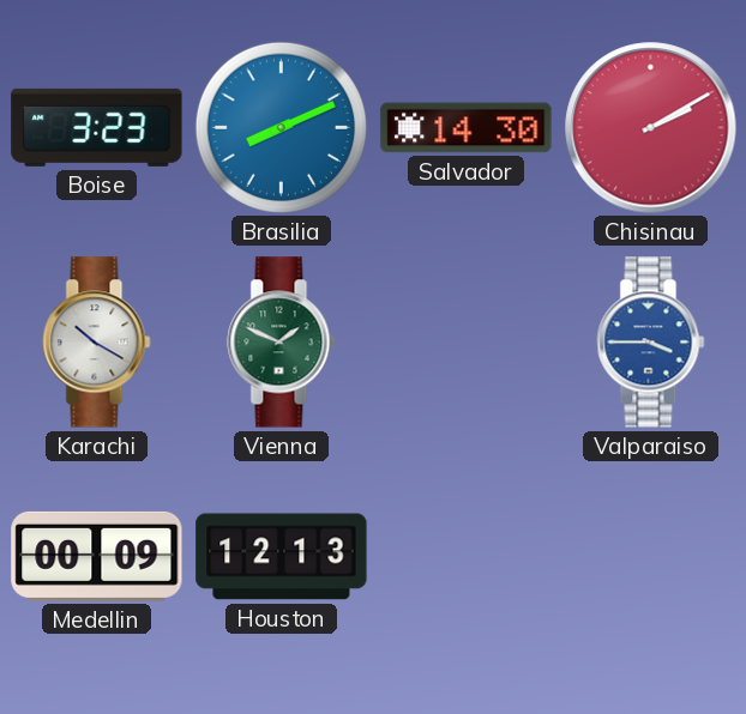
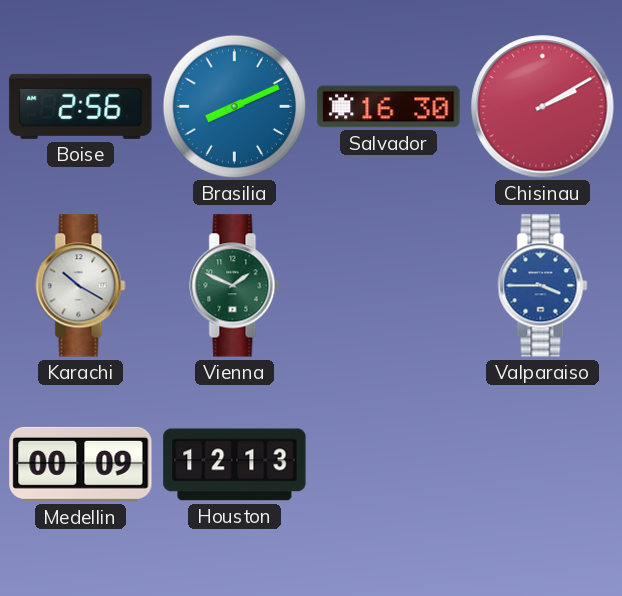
Boise: 3:23 -> 2:56
Salvador: 14:30 -> 16:30
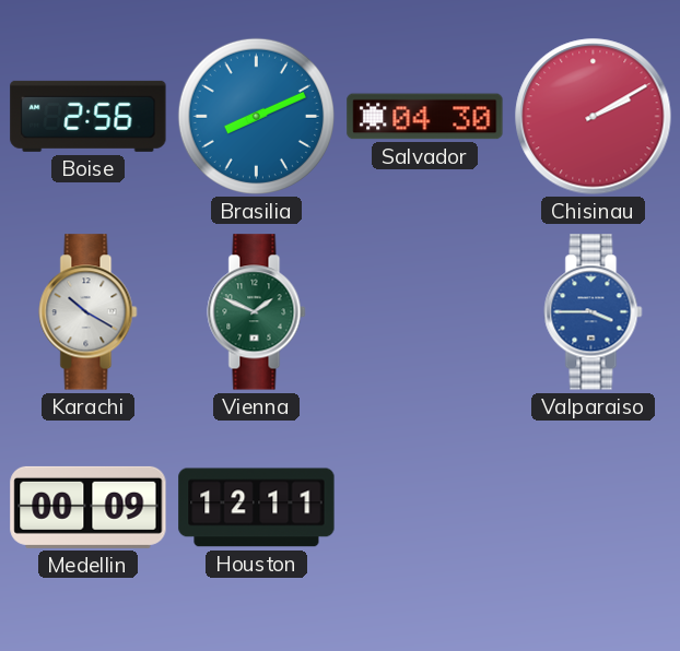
Salvador: 16:30 -> 04:30
Houston: 12:13 -> 12:11
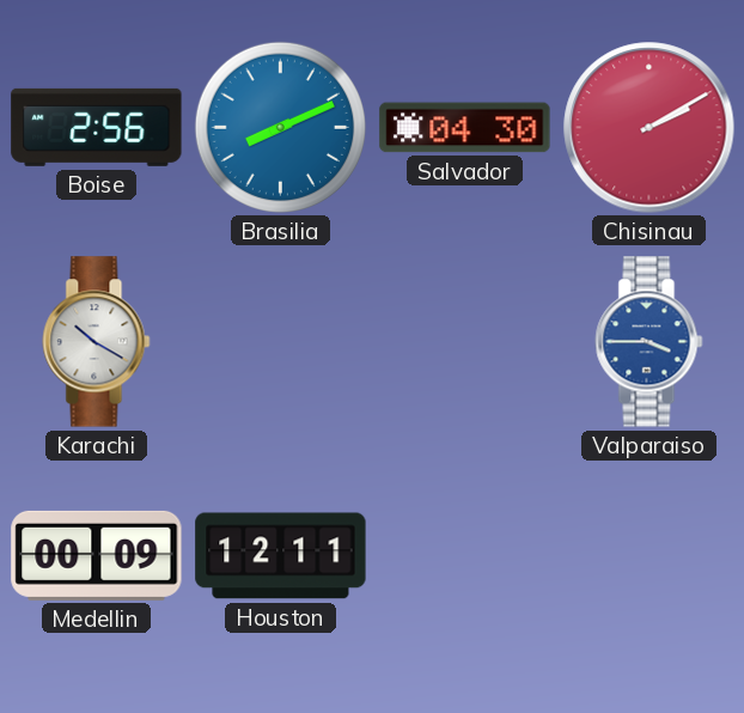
Vienna: 1:49 -> none
